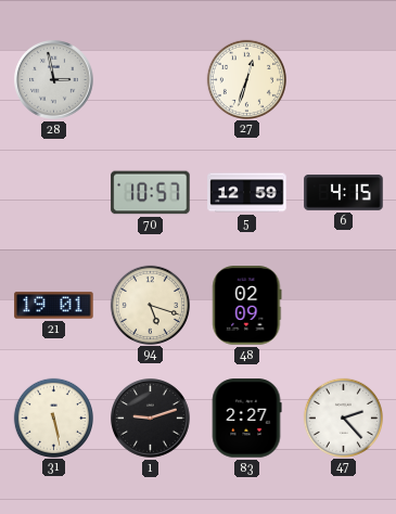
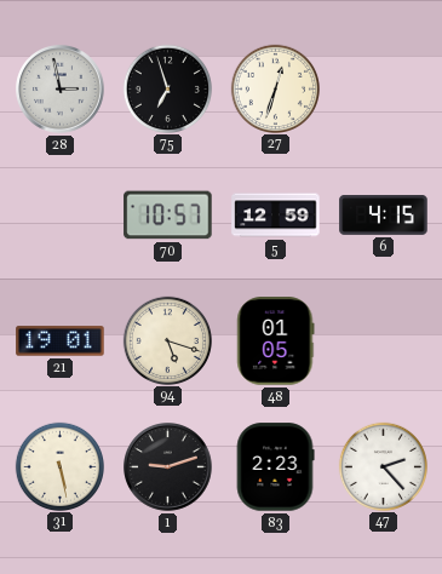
75: none -> 6:57
48: 02:09 -> 01:05
83: 2:27 -> 2:23
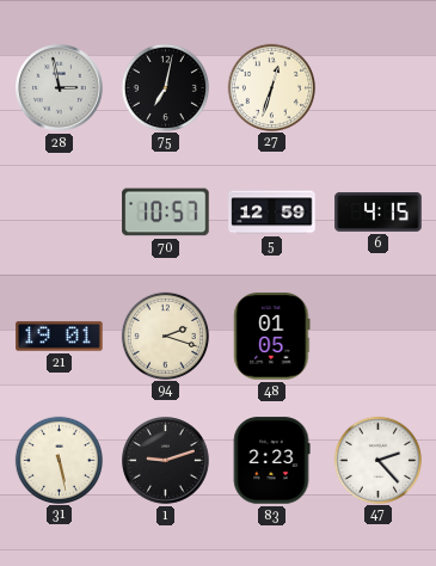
75: 6:57 -> 7:02
94: 5:18 -> 2:18
